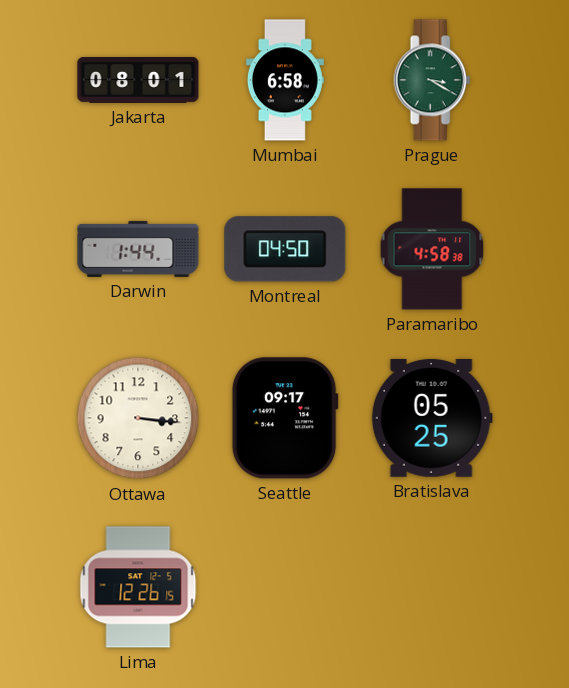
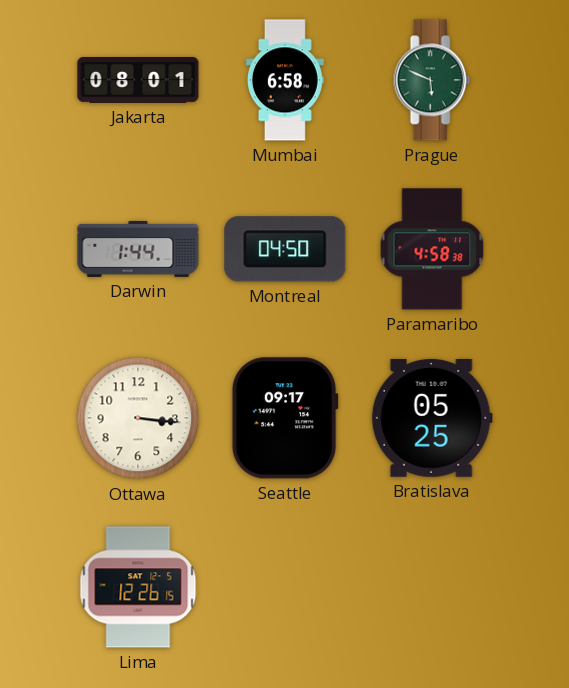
Prague: 3:20 -> 5:49
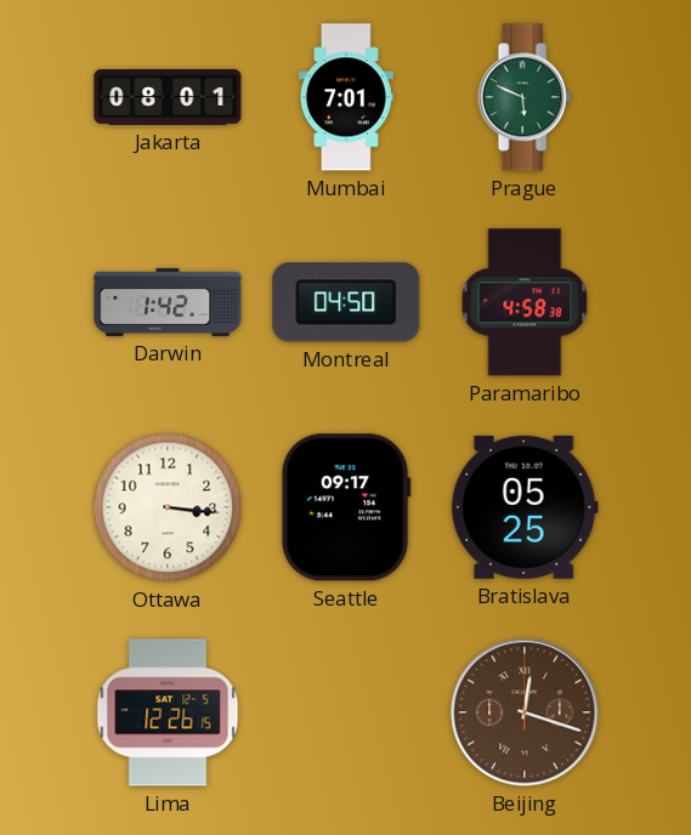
Mumbai: 6:58 -> 7:01
Darwin: 1:44 -> 1:42
Beijing: none -> 12:18
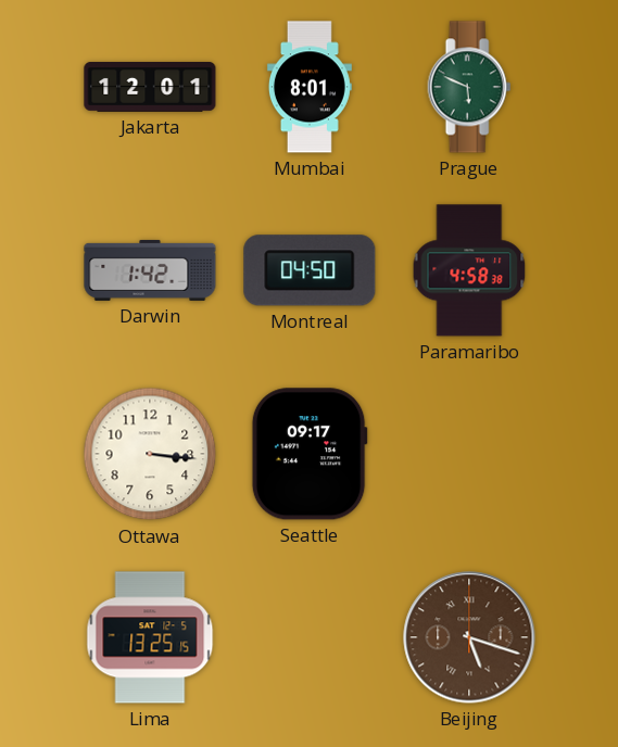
Jakarta: 08:01 -> 12:01
Mumbai: 7:01 -> 8:01
Bratislava: 05:25 -> none
Lima: 12:26 -> 13:25
Beijing: 12:18 -> 5:18
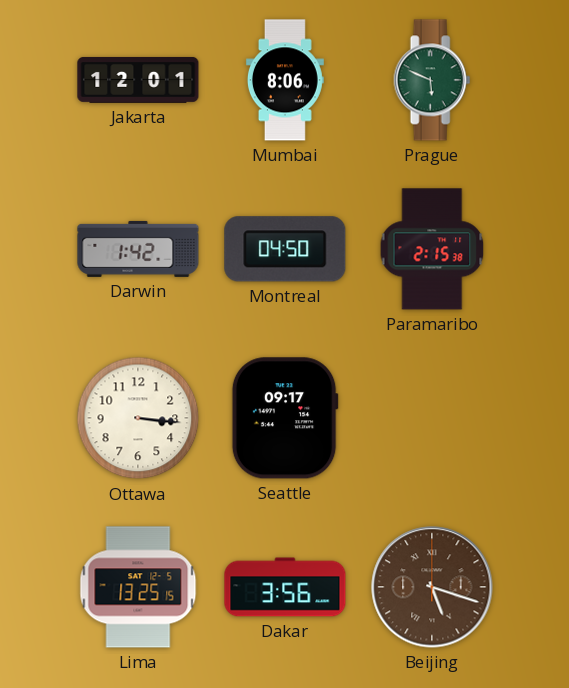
Mumbai: 8:01 -> 8:06
Paramaribo: 4:58 -> 2:15
Dakar: none -> 3:56
